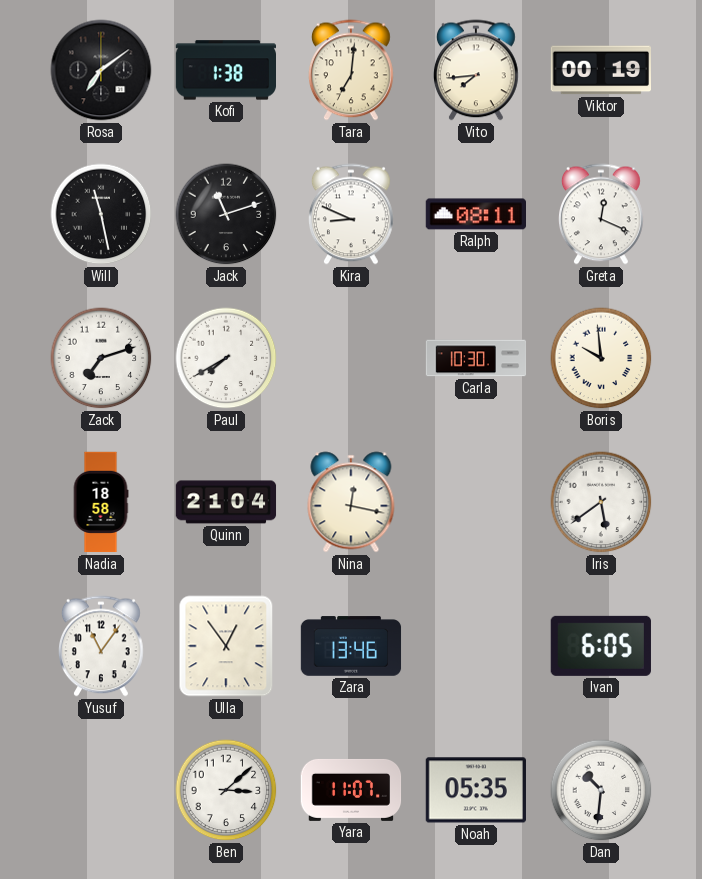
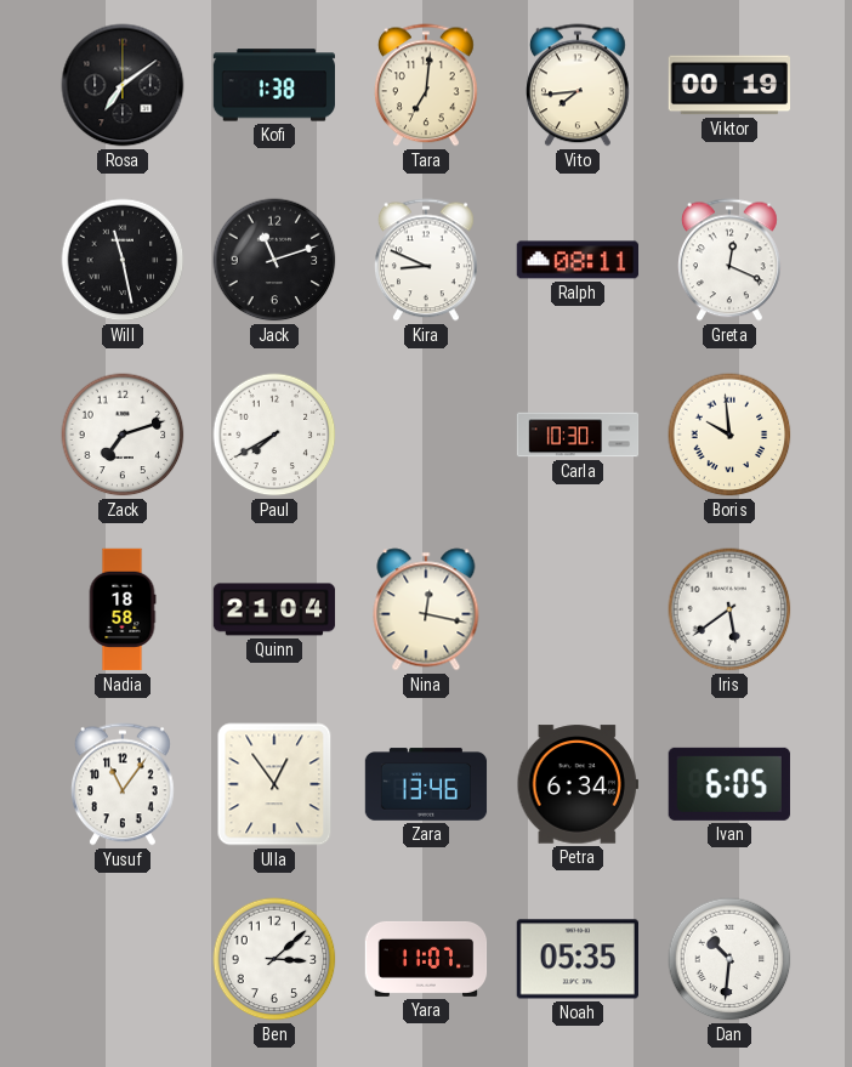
Petra: none -> 6:34
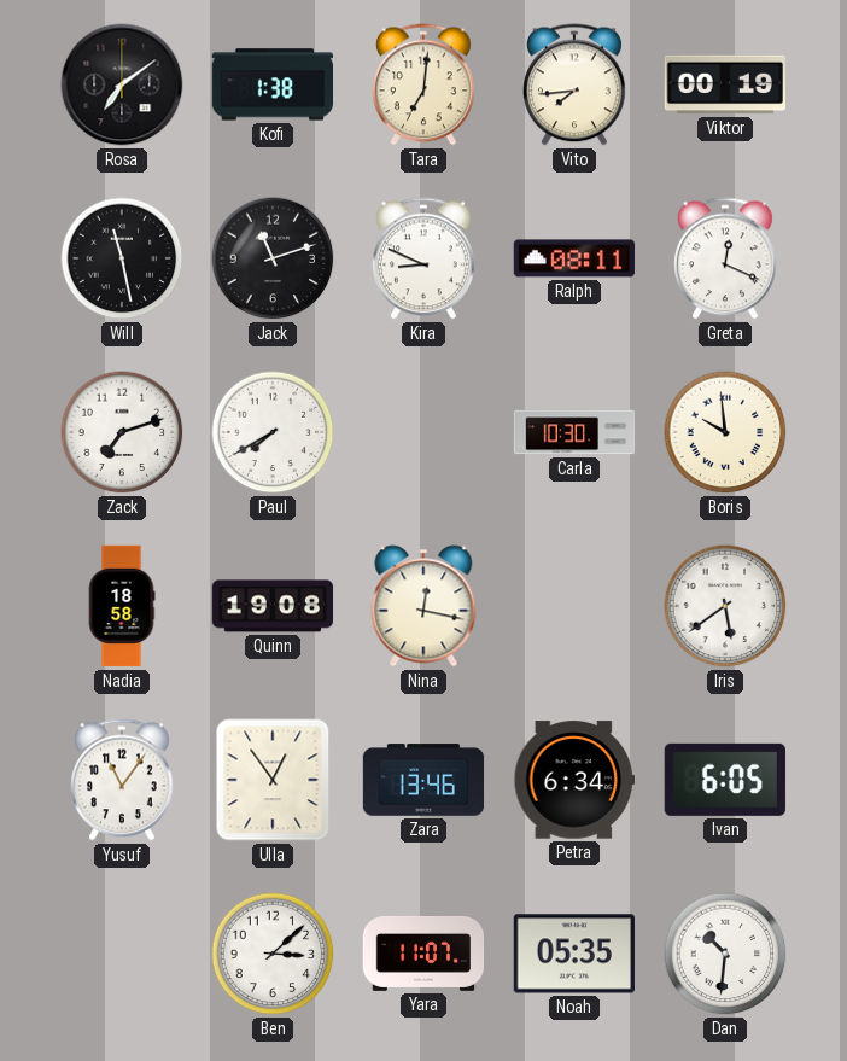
Quinn: 21:04 -> 19:08
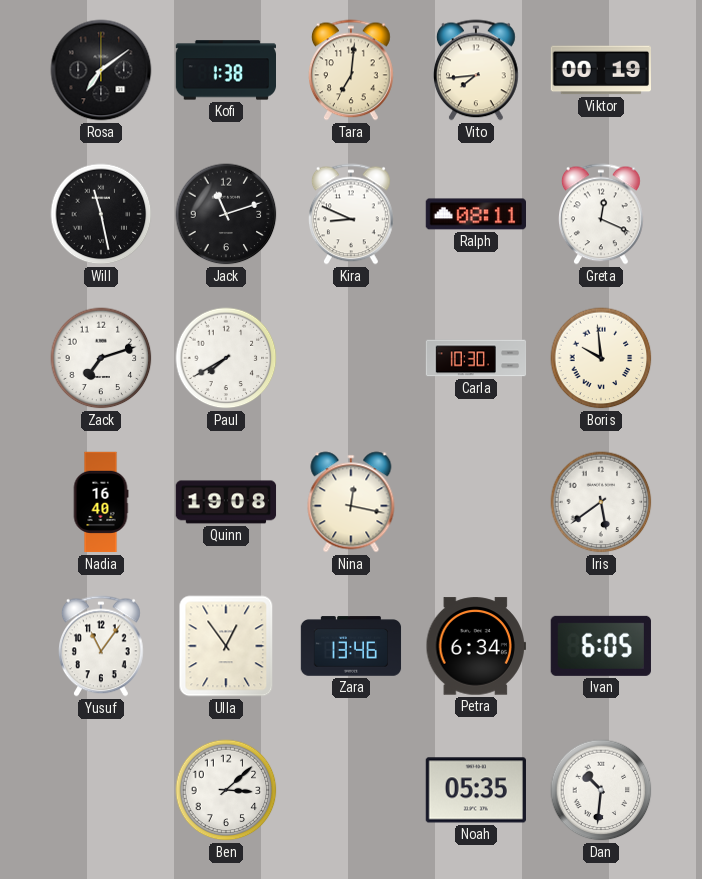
Nadia: 18:58 -> 16:40
Yara: 11:07 -> none
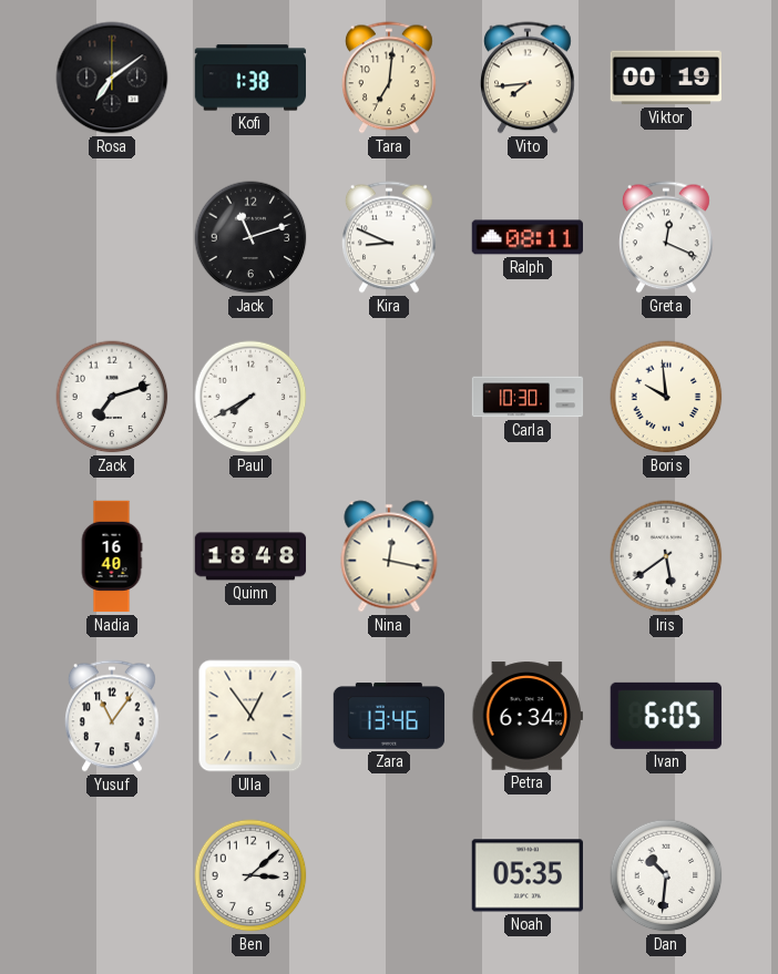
Will: 11:28 -> none
Quinn: 19:08 -> 18:48
